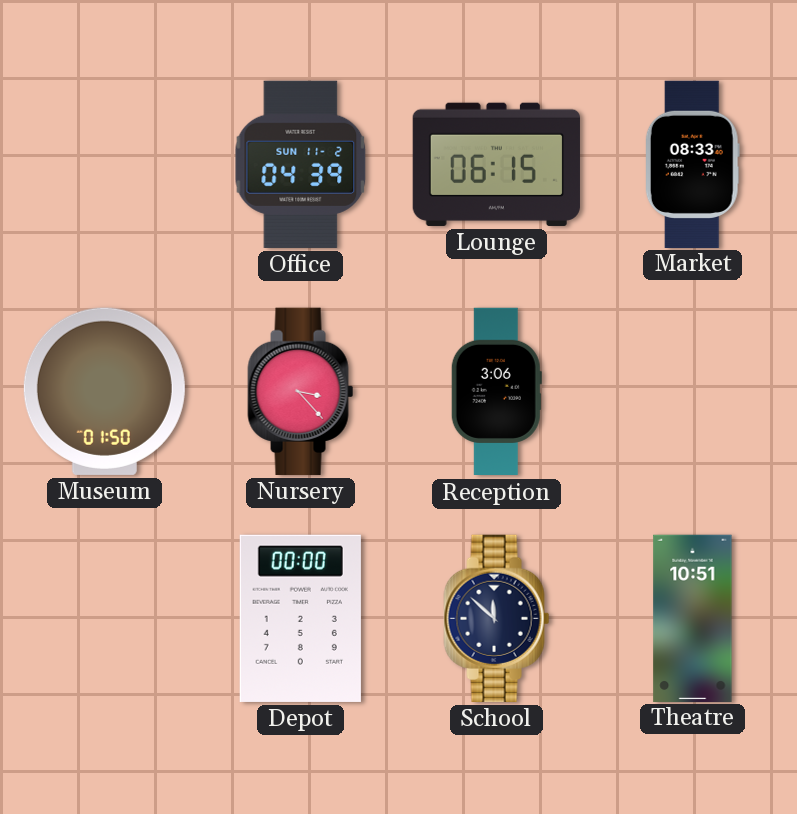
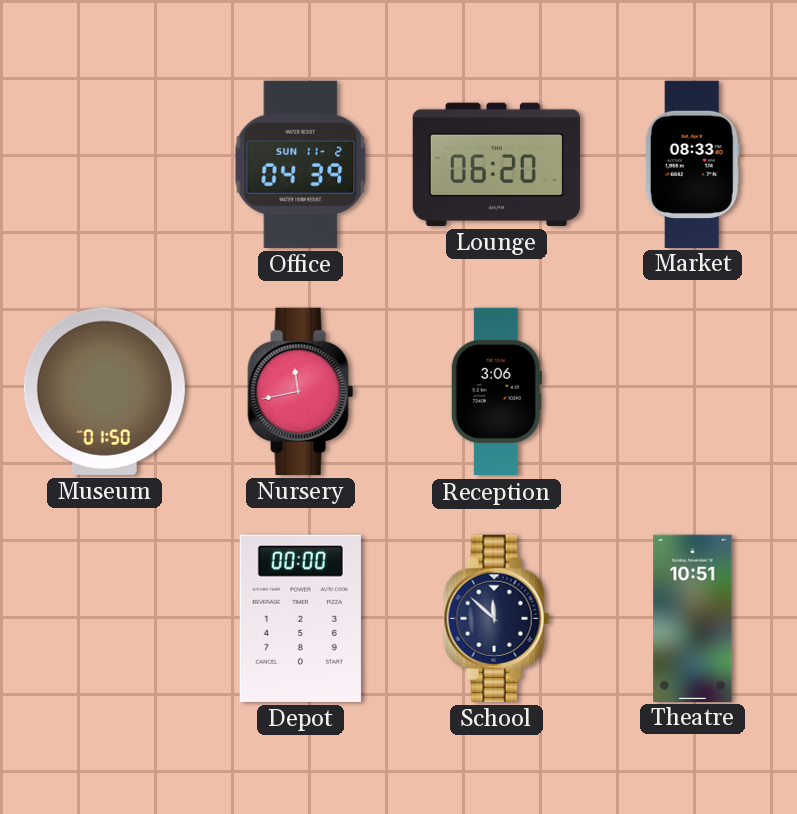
Lounge: 06:15 -> 06:20
Nursery: 3:23 -> 11:43
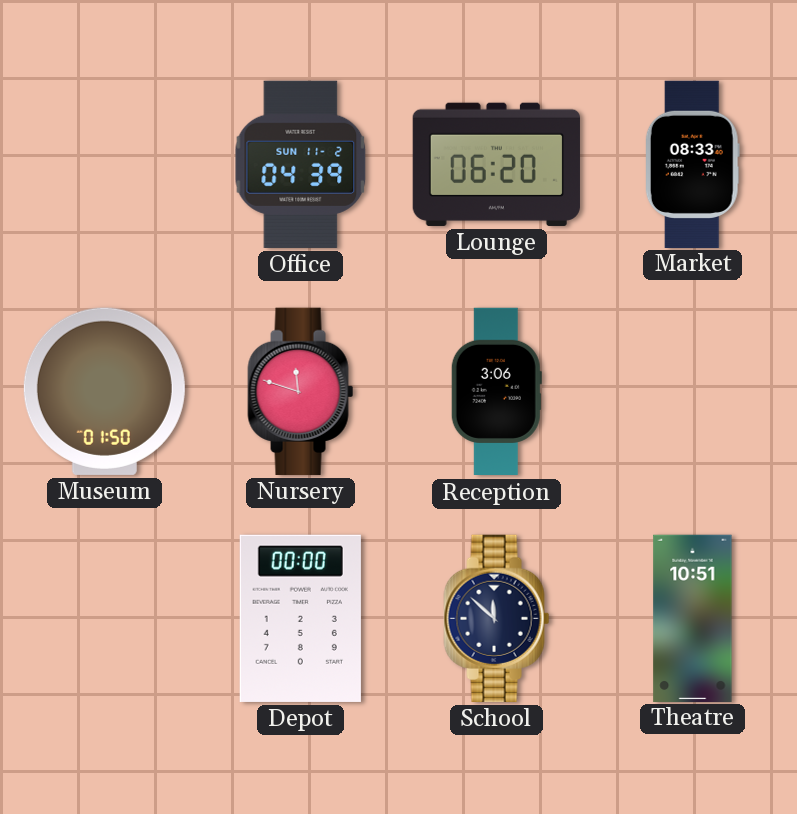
Nursery: 11:43 -> 11:48
